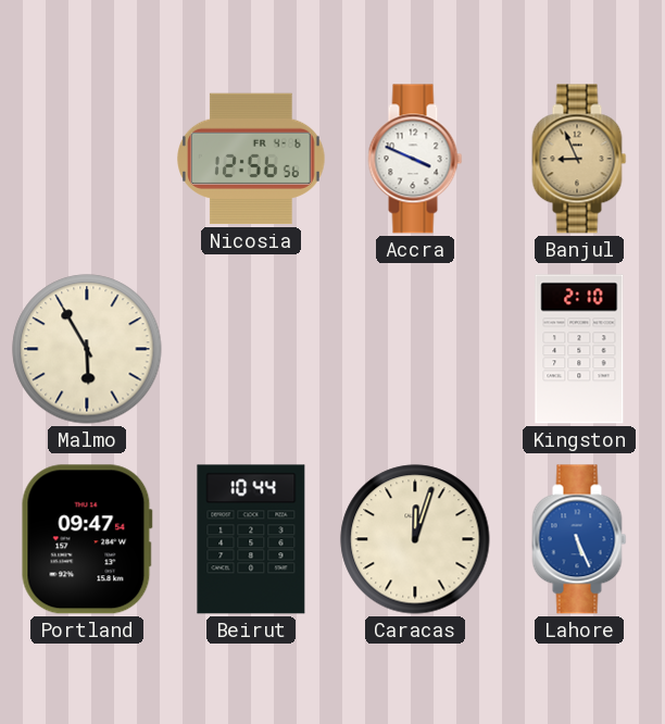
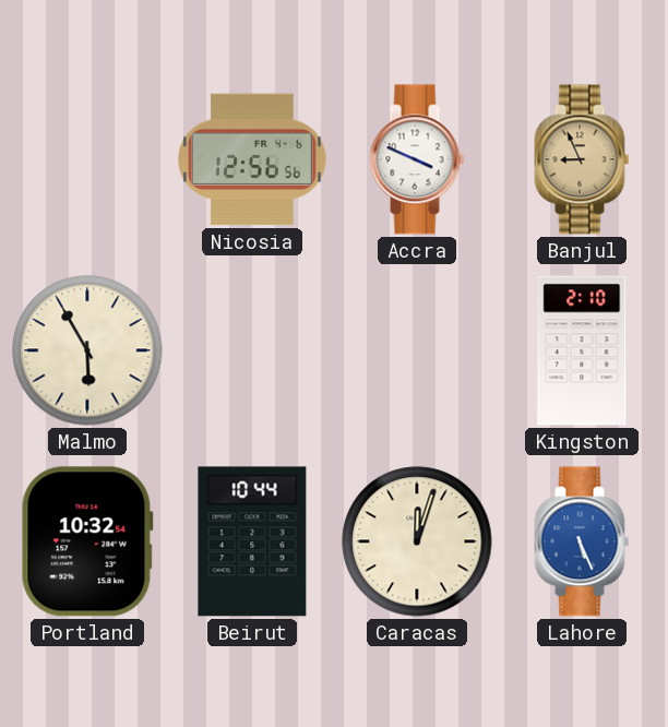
Portland: 09:47 -> 10:32
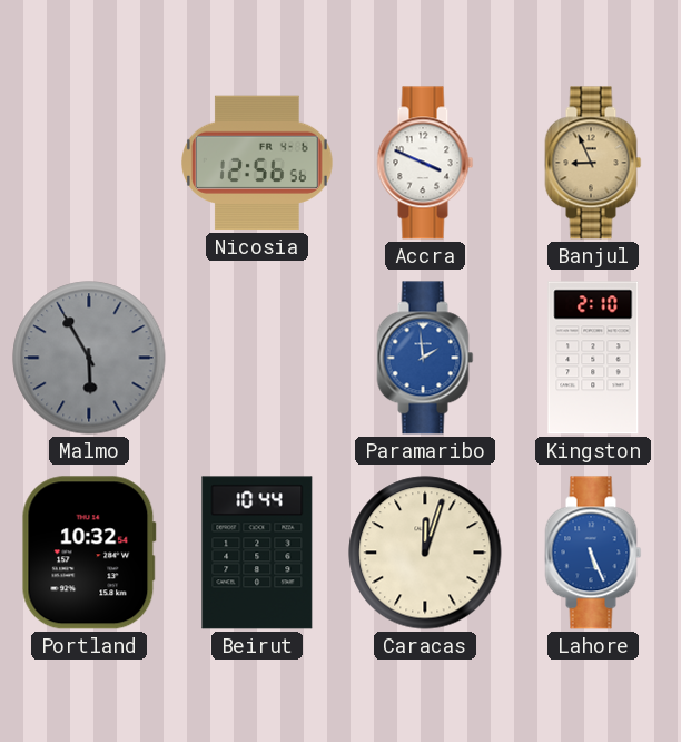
Malmo dial: cream -> grey
Paramaribo: none -> 1:59
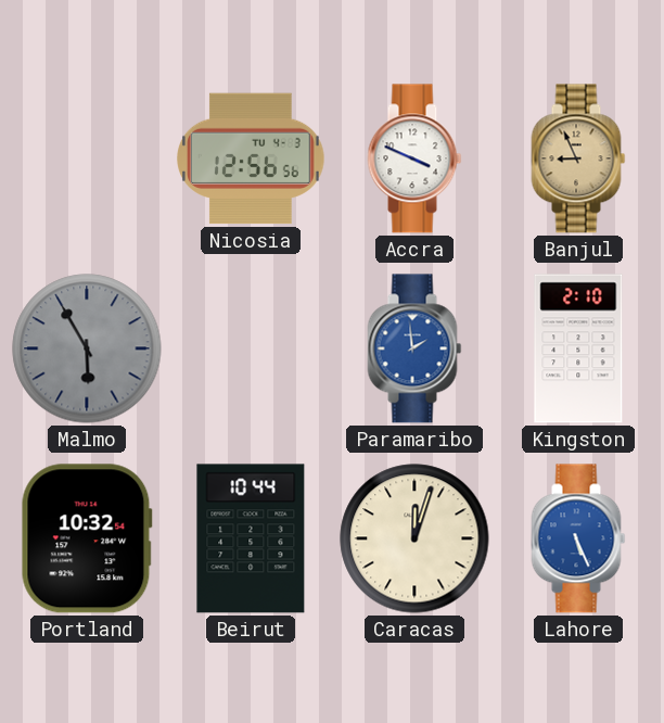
Nicosia date: FR 4-6 -> TU 4-3
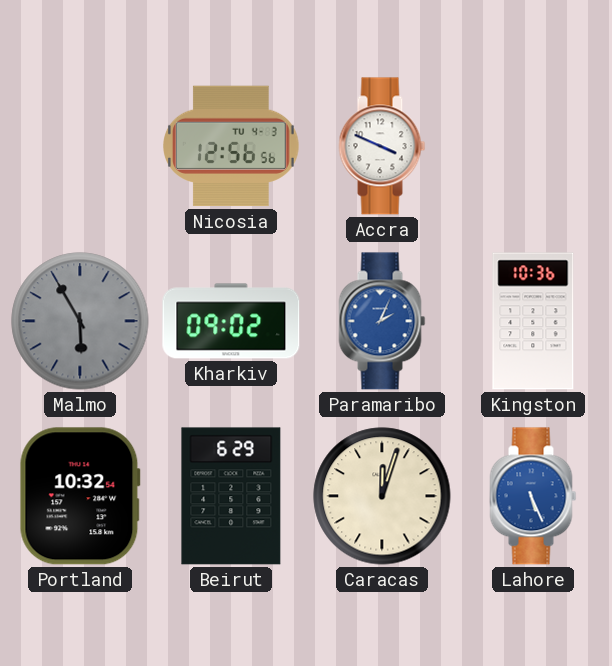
Banjul: 8:56 -> none
Kharkiv: none -> 09:02
Paramaribo: 1:59 -> 2:04
Kingston: 2:10 -> 10:36
Beirut: 10:44 -> 6:29
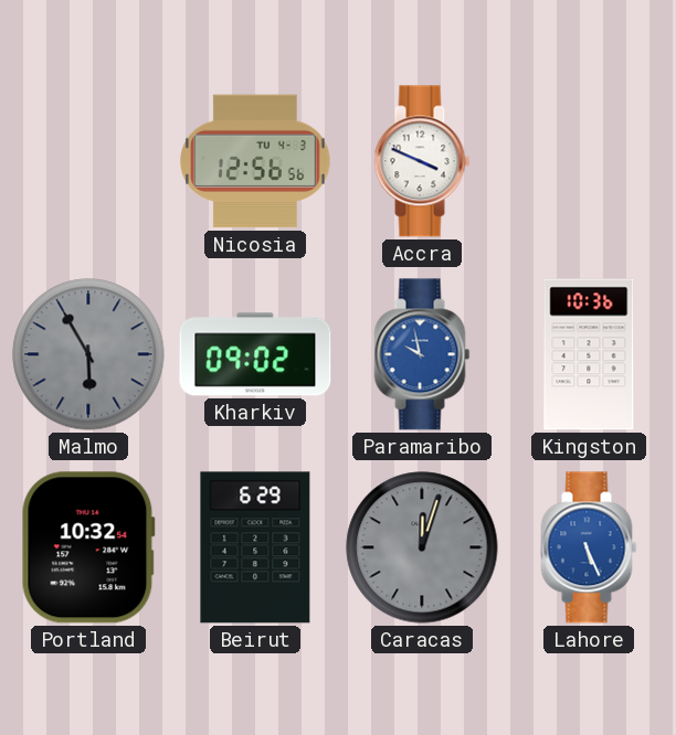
Paramaribo: 2:04 -> 9:58
Caracas dial: cream -> grey
